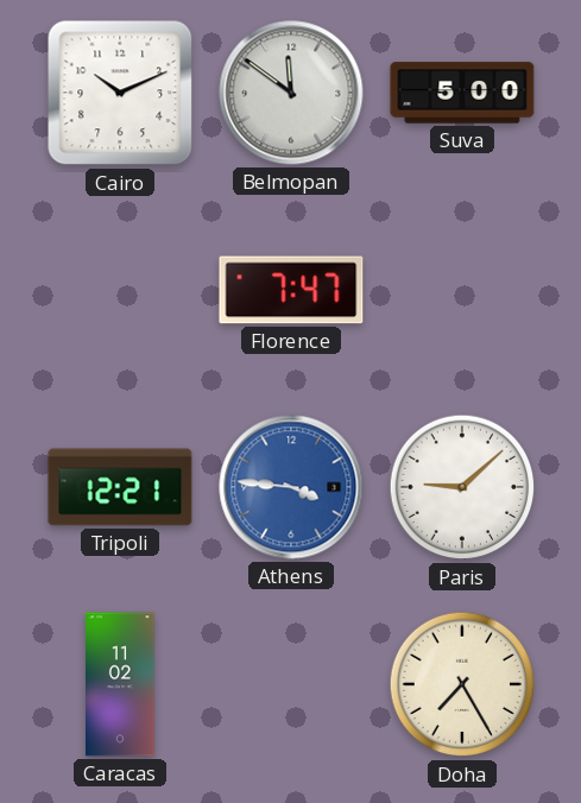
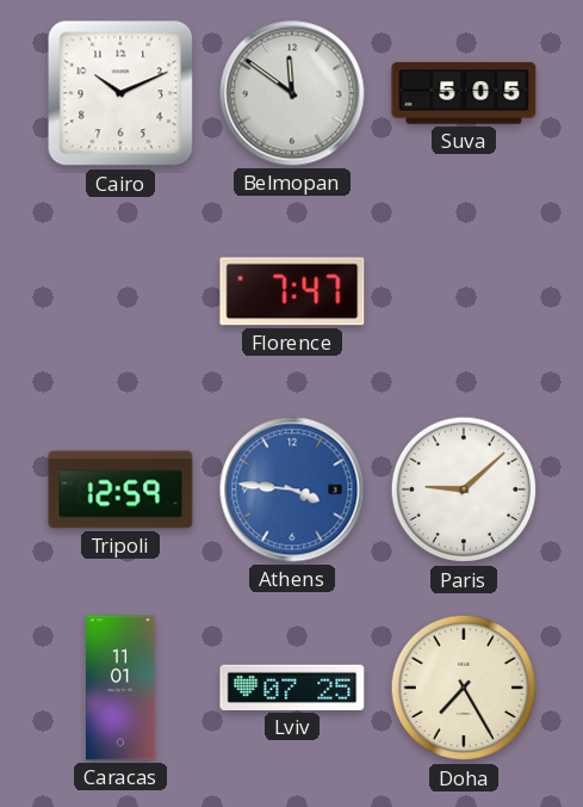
Suva: 5:00 -> 5:05
Tripoli: 12:21 -> 12:59
Caracas: 11:02 -> 11:01
Lviv: none -> 07:25
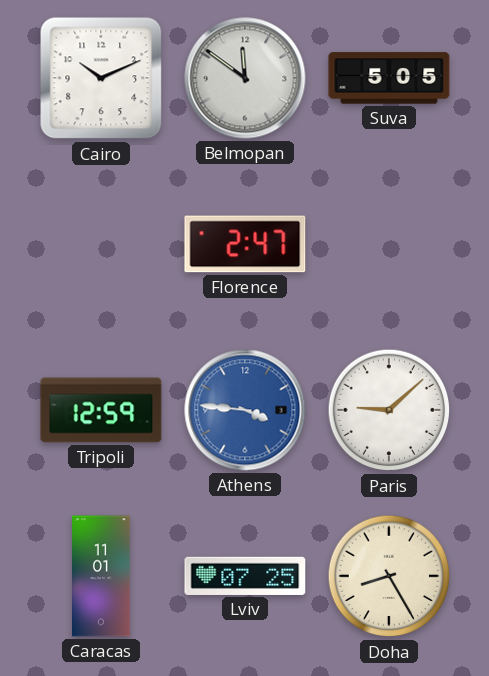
Florence: 7:47 -> 2:47
Doha: 7:25 -> 8:25
